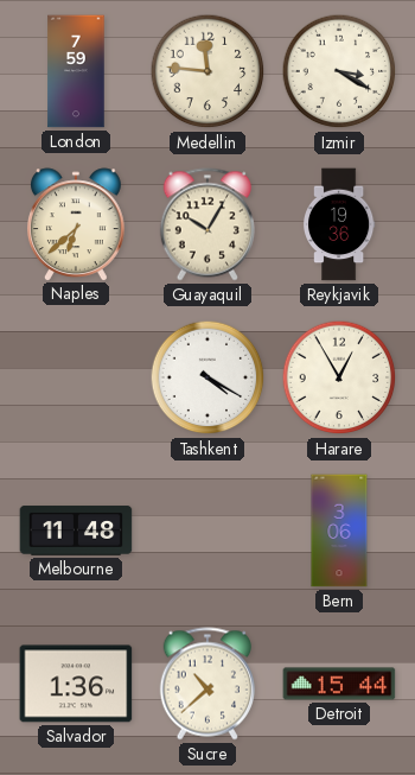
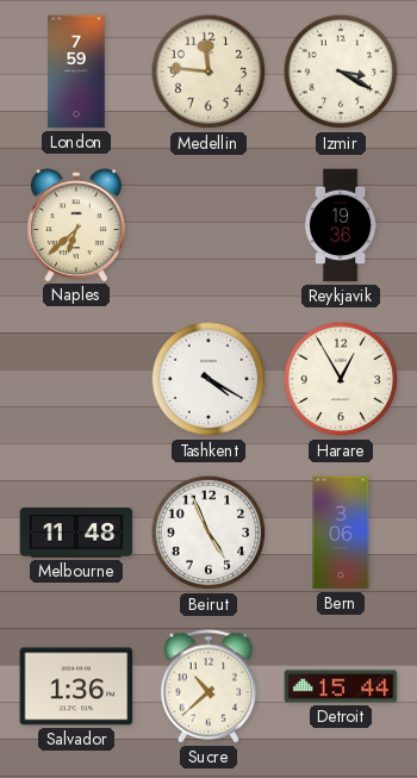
Guayaquil: 10:05 -> none
Beirut: none -> 4:56
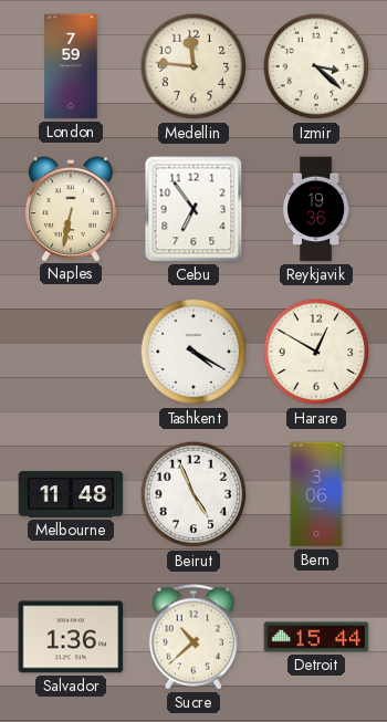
Izmir: 3:20 -> 3:22
Naples: 6:38 -> 6:32
Cebu: none -> 6:54
Harare: 12:55 -> 12:50
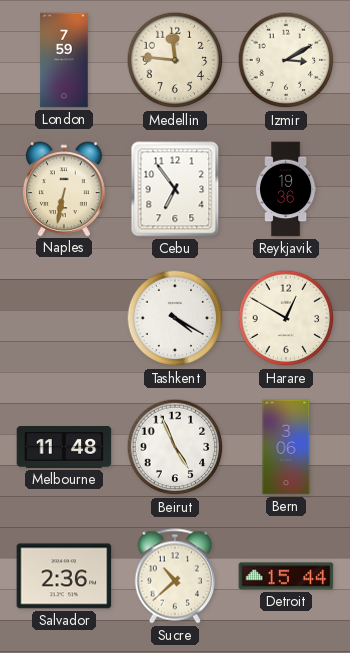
Izmir: 3:22 -> 3:10
Salvador: 1:36 -> 2:36
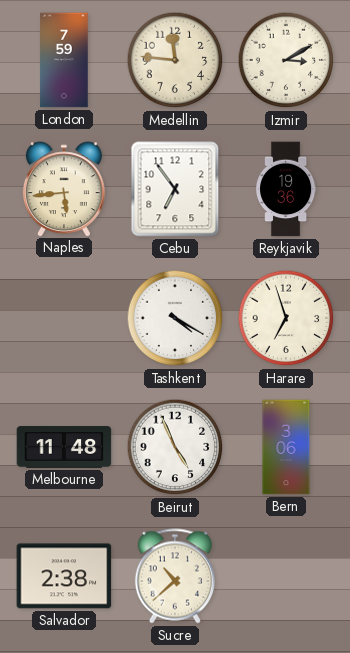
Naples: 6:32 -> 5:44
Harare: 12:50 -> 6:57
Salvador: 2:36 -> 2:38
Detroit: 15:44 -> none
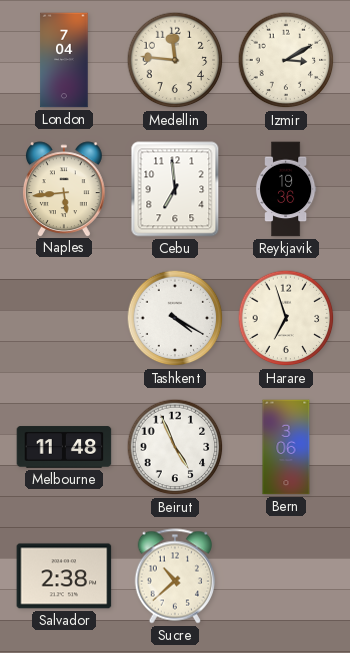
London: 7:59 -> 7:04
Cebu: 6:54 -> 6:59
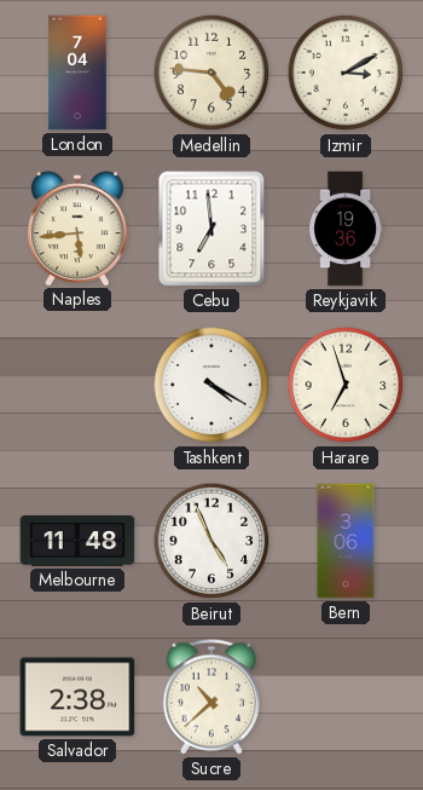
Medellin: 11:46 -> 4:46
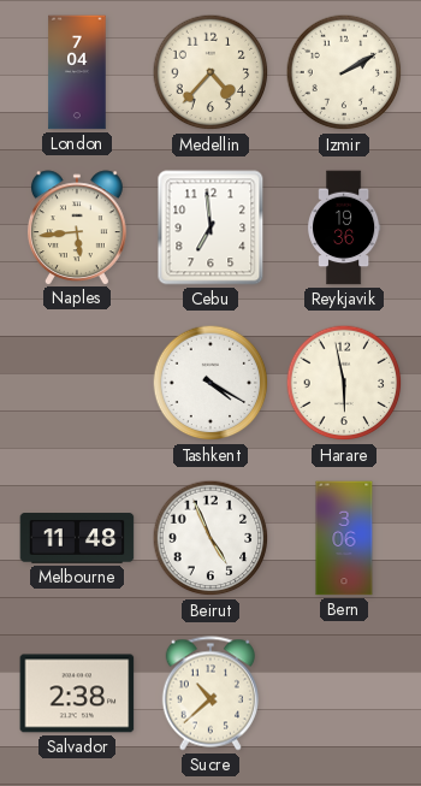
Medellin: 4:46 -> 4:37
Izmir: 3:10 -> 2:10
Harare: 6:57 -> 5:58
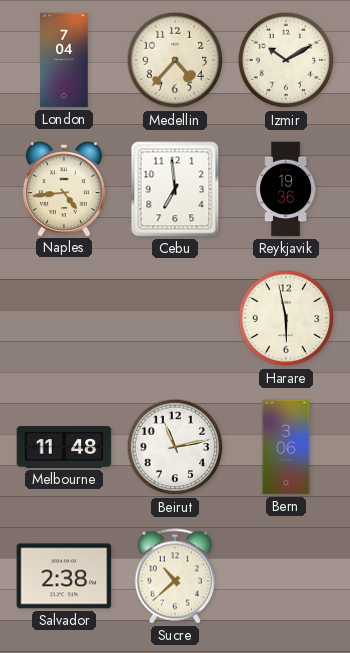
Izmir: 2:10 -> 10:10
Naples: 5:44 -> 4:44
Tashkent: 4:20 -> none
Beirut: 4:56 -> 11:13
